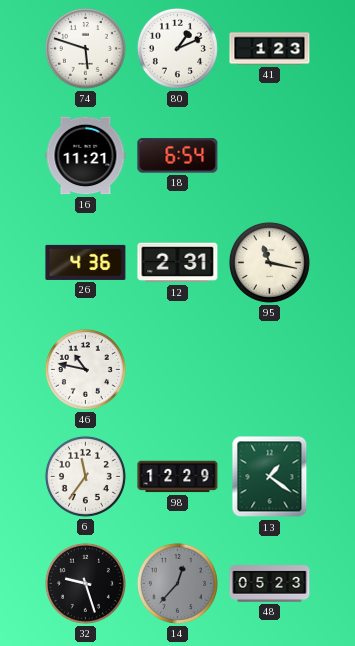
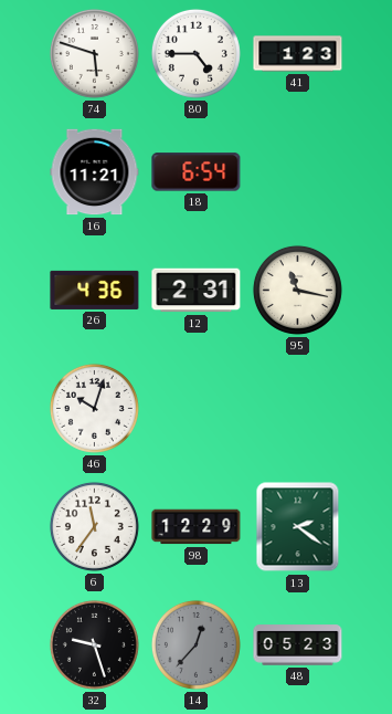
80: 1:11 -> 4:45
46: 10:47 -> 10:03
13: 1:21 -> 2:21
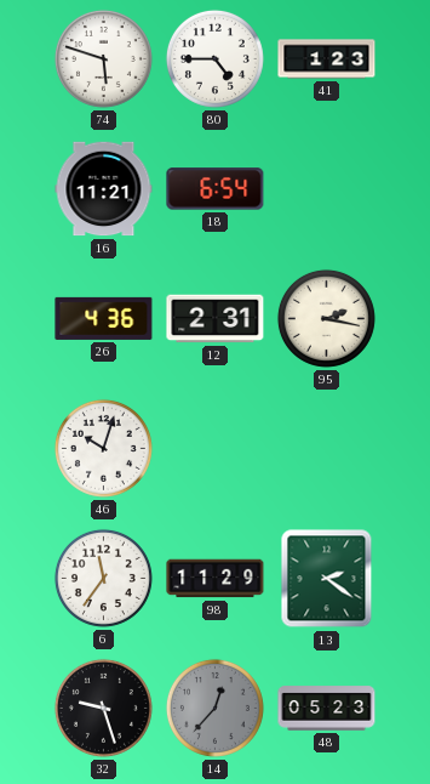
95: 11:17 -> 2:17
98: 12:29 -> 11:29
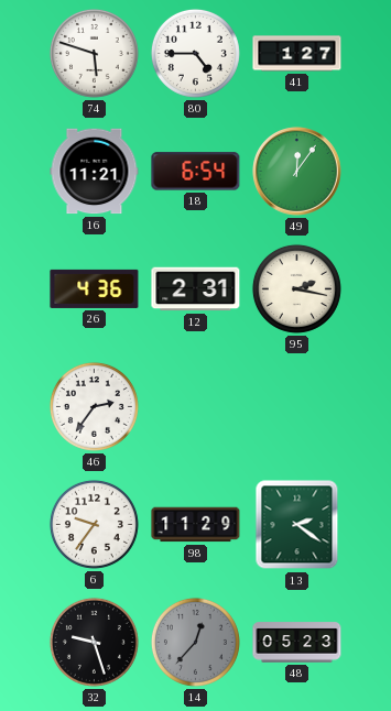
41: 1:23 -> 1:27
49: none -> 12:06
46: 10:03 -> 2:36
6: 11:36 -> 9:36
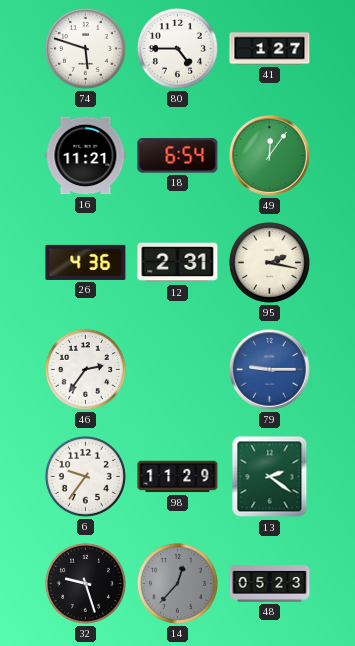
79: none -> 9:15
